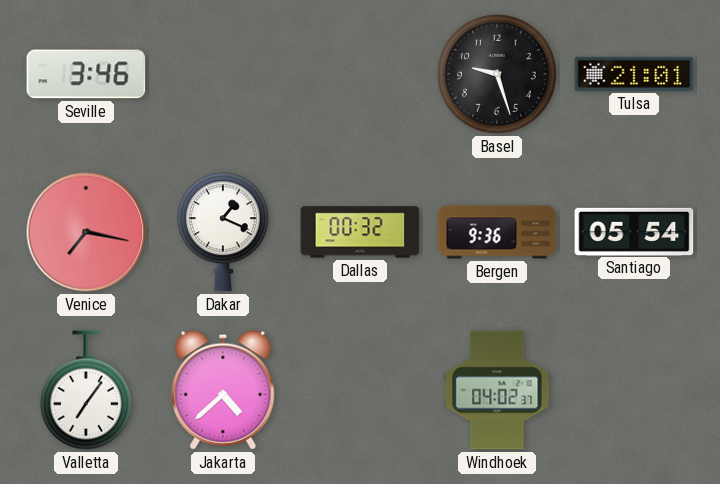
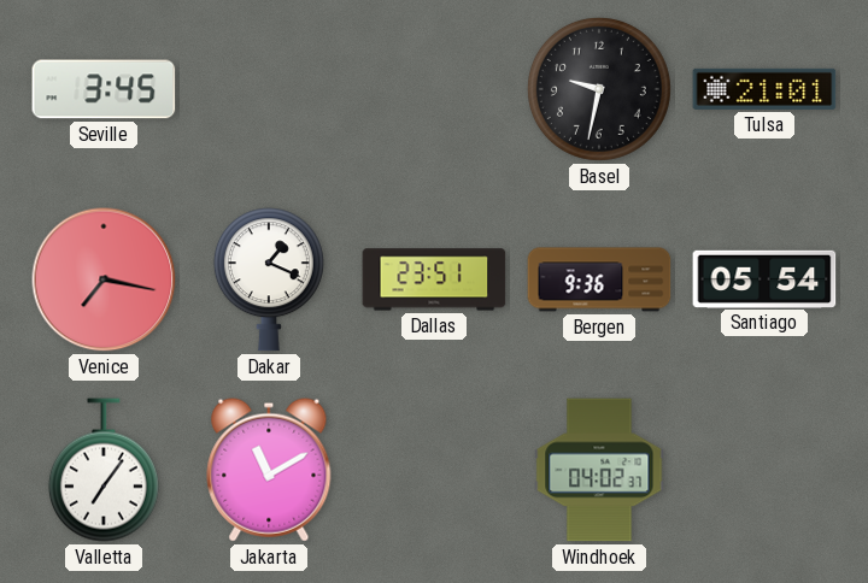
Seville: 3:46 -> 3:45
Basel: 9:27 -> 9:32
Dallas: 00:32 -> 23:51
Jakarta: 4:38 -> 11:10
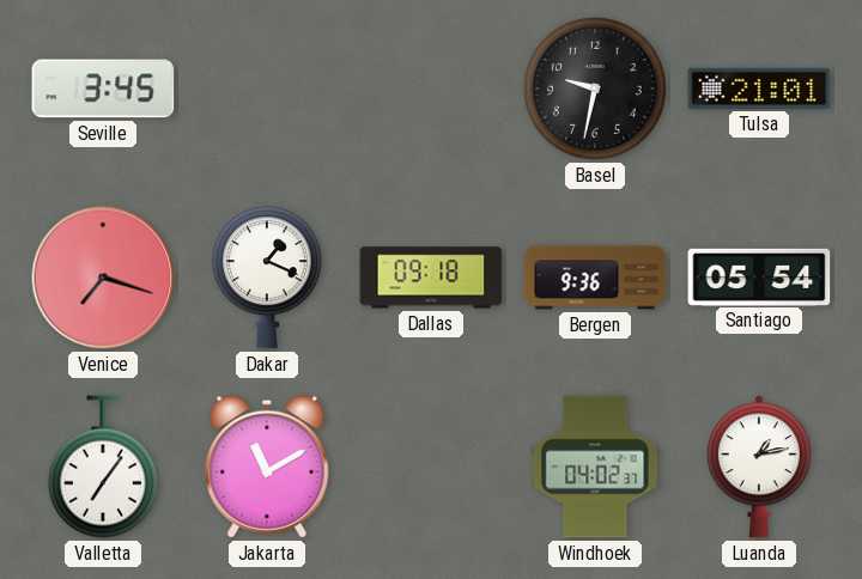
Venice: 7:17 -> 7:18
Dallas: 23:51 -> 09:18
Luanda: none -> 1:13
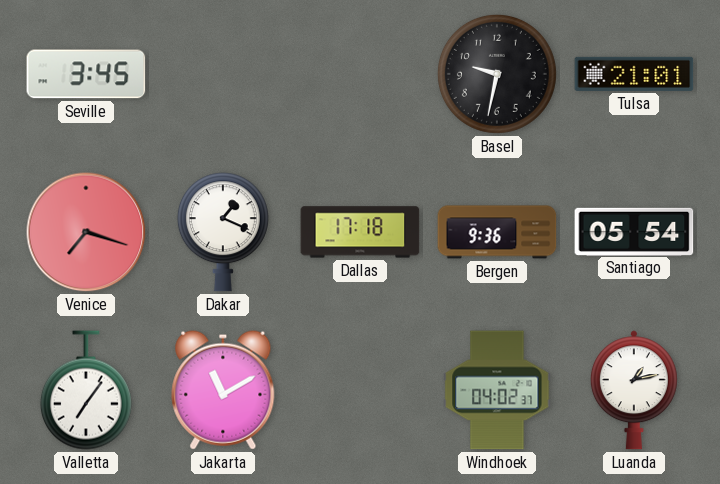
Dallas: 09:18 -> 17:18
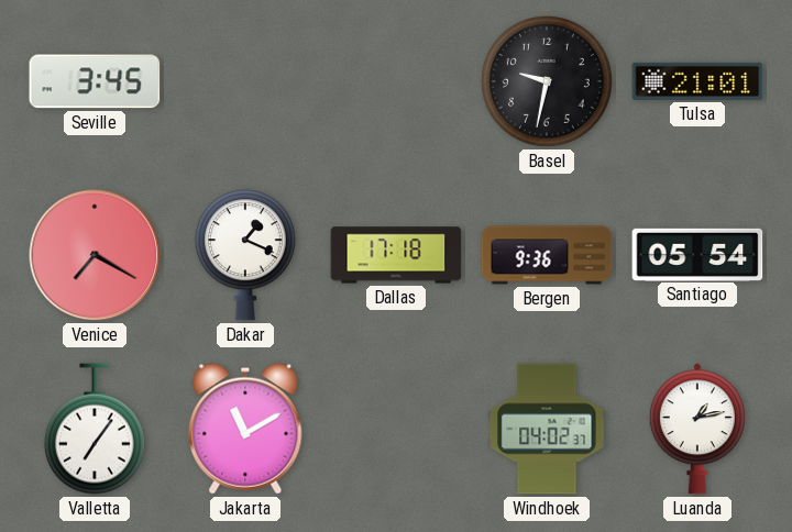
Venice: 7:18 -> 7:20
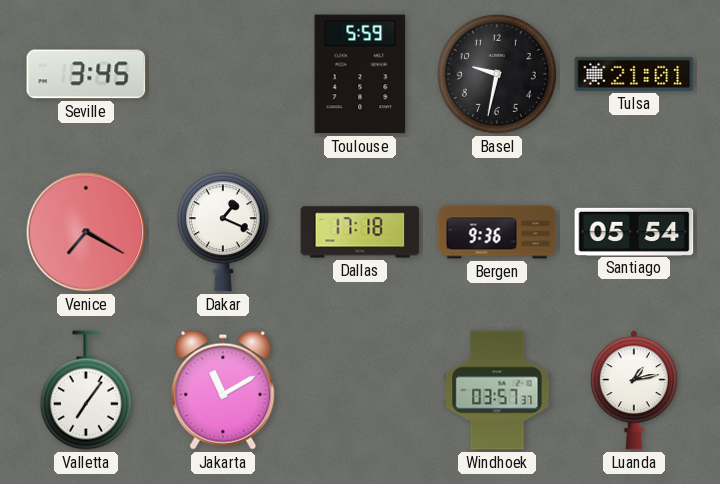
Toulouse: none -> 5:59
Windhoek: 04:02 -> 03:57
